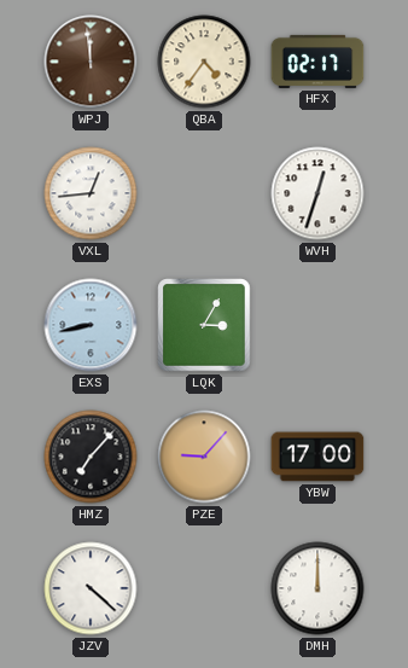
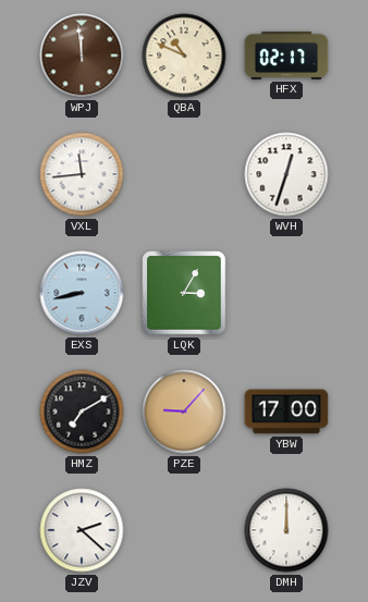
QBA: 4:36 -> 10:49
VXL: 12:44 -> 11:44
HMZ: 7:07 -> 7:10
JZV: 4:22 -> 2:22
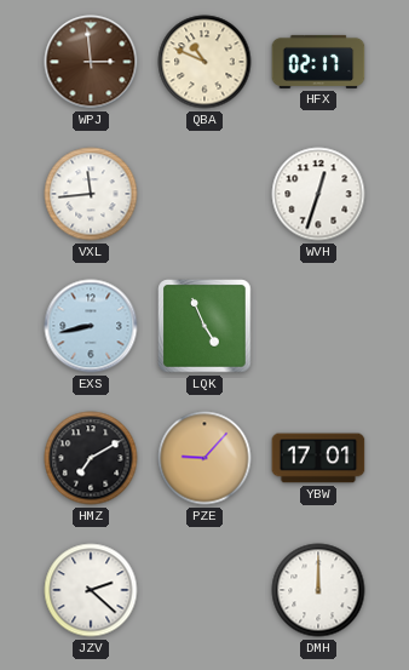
WPJ: 11:59 -> 2:59
LQK: 3:05 -> 4:56
YBW: 17:00 -> 17:01
